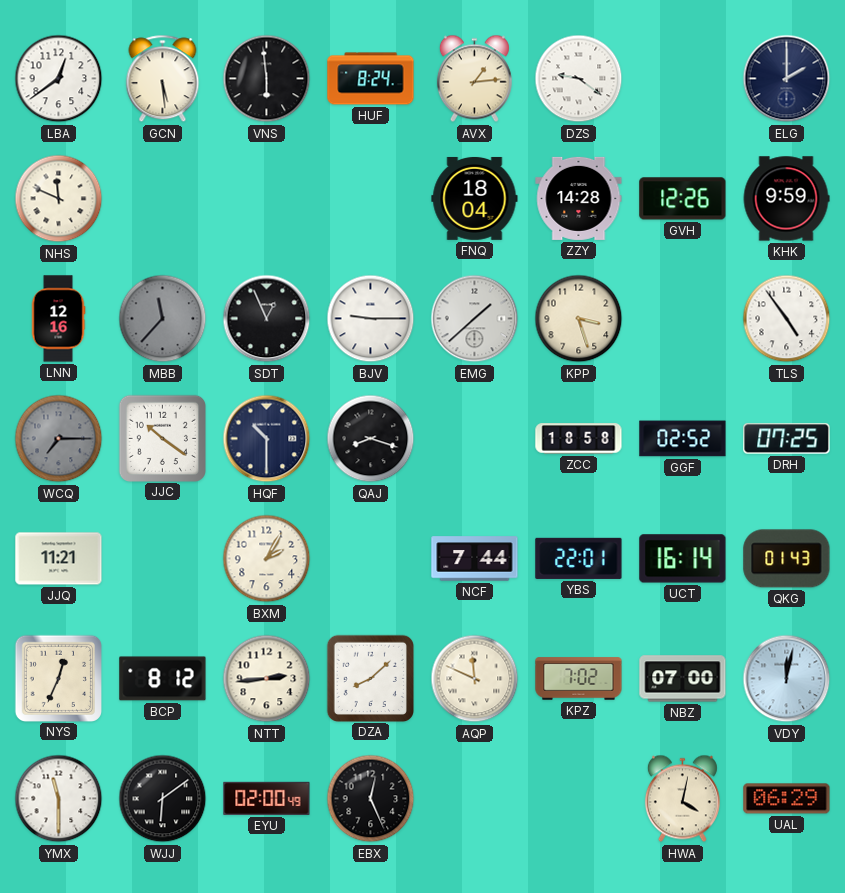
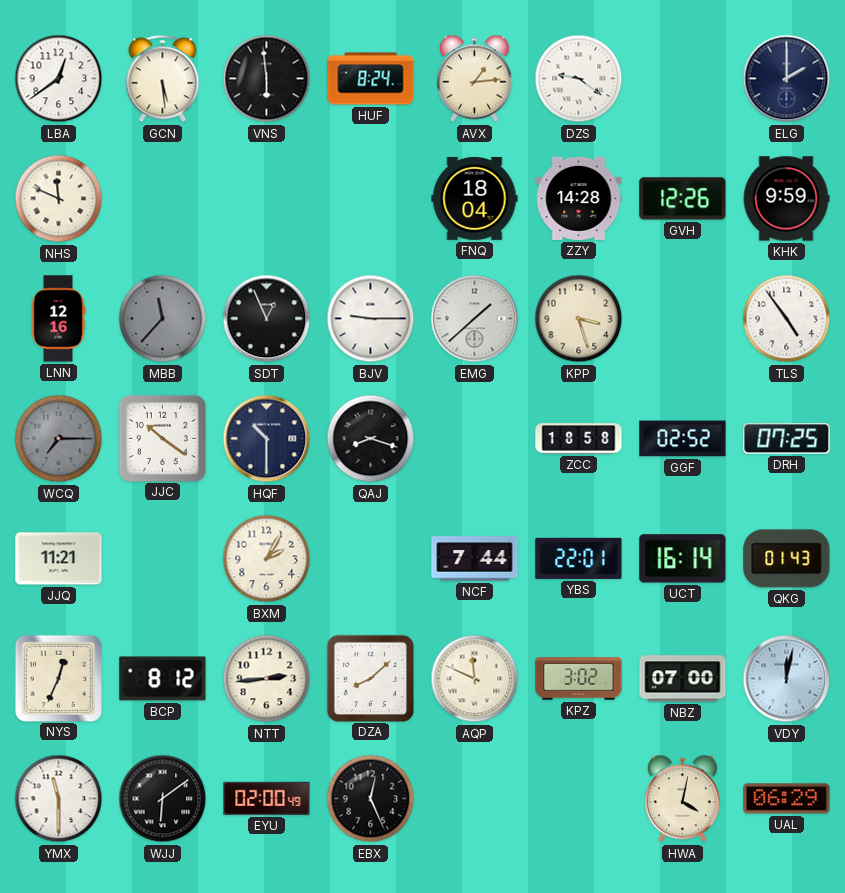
KPZ: 7:02 -> 3:02
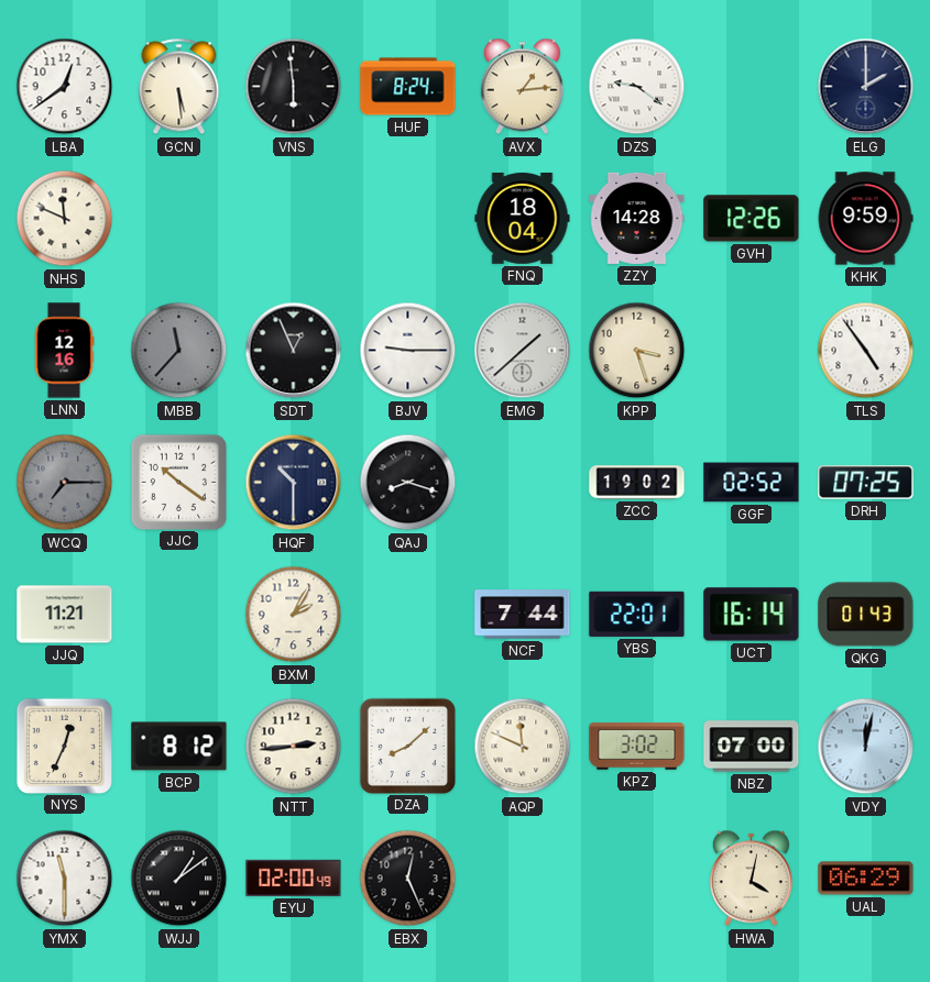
ZCC: 18:58 -> 19:02
WJJ: 6:09 -> 1:09
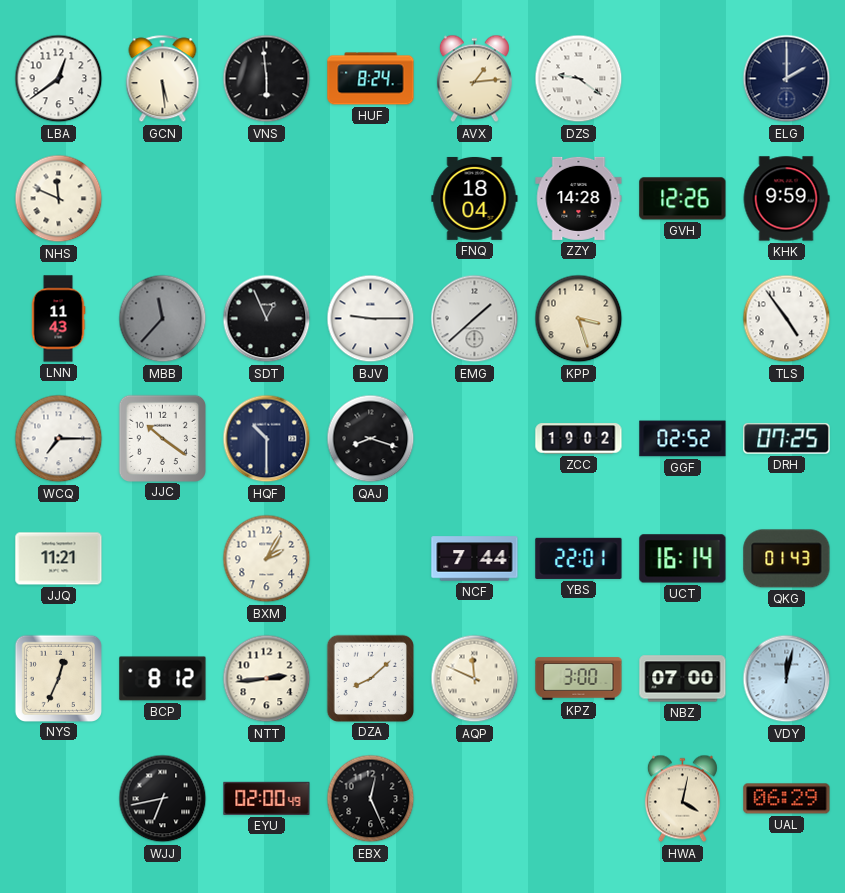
LNN: 12:16 -> 11:43
WCQ dial: grey -> white
KPZ: 3:02 -> 3:00
YMX: 11:30 -> none
WJJ: 1:09 -> 6:43
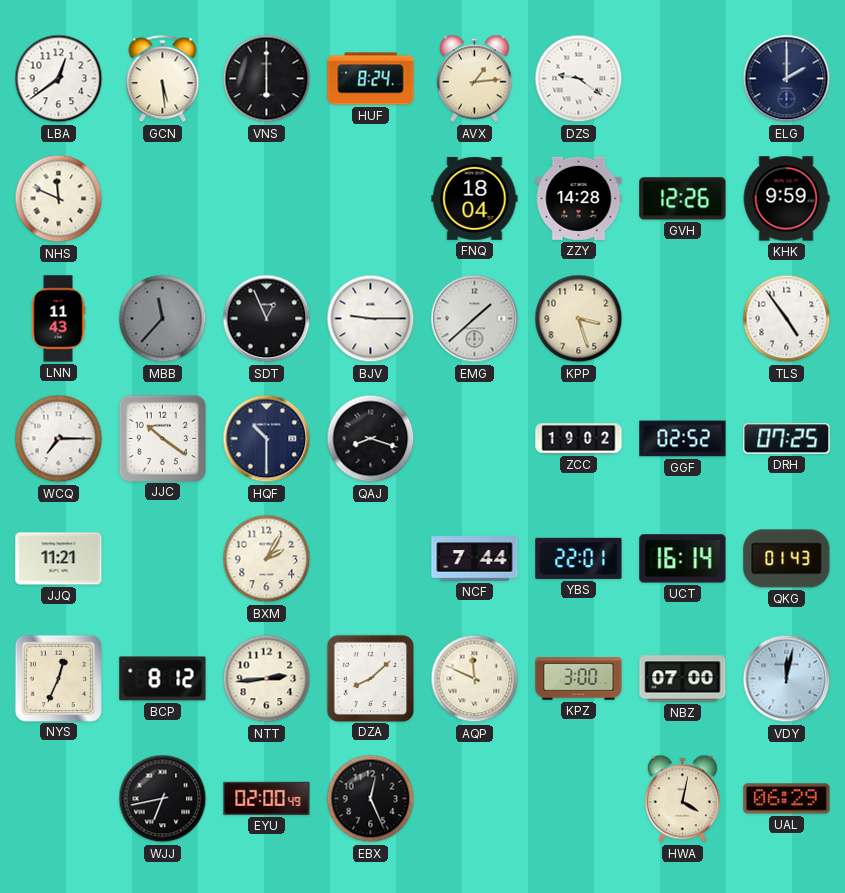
VNS: 5:59 -> 6:00
